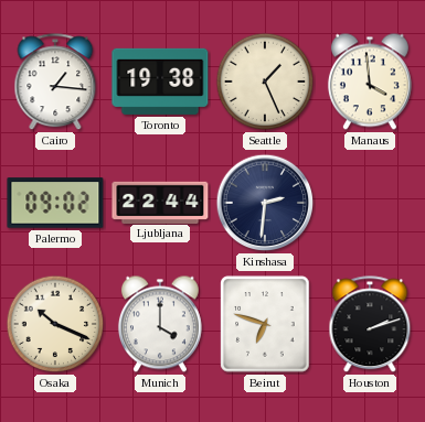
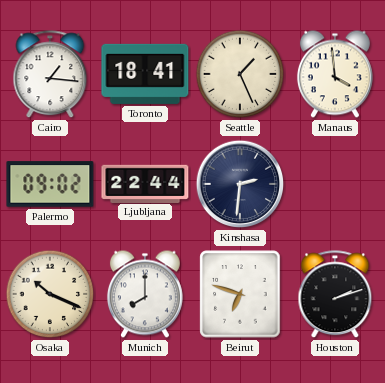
Toronto: 19:38 -> 18:41
Munich: 4:00 -> 8:00
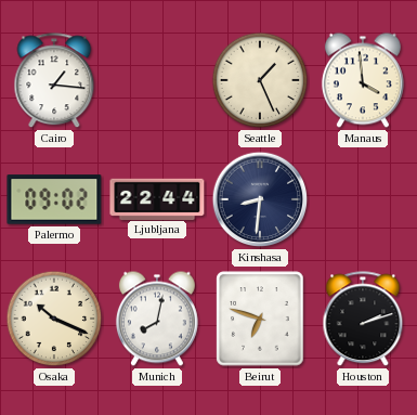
Toronto: 18:41 -> none
Kinshasa: 2:31 -> 8:31
Munich: 8:00 -> 8:02
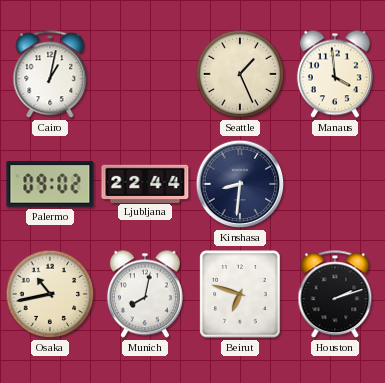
Cairo: 1:16 -> 1:02
Osaka: 10:19 -> 10:43
